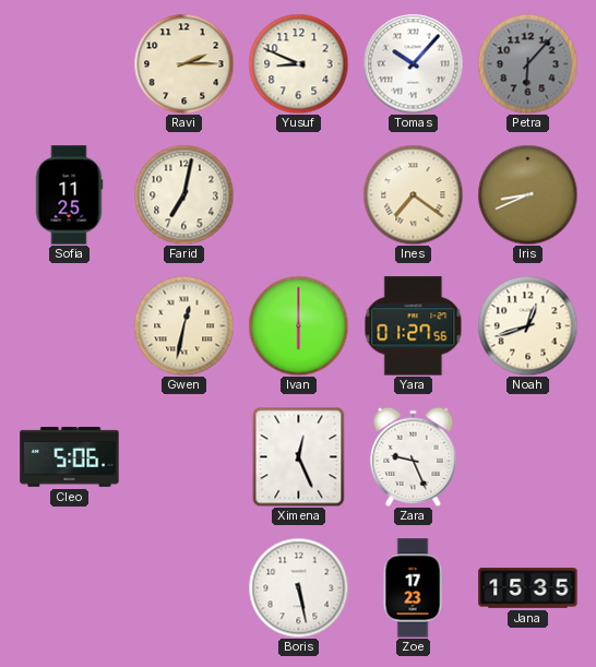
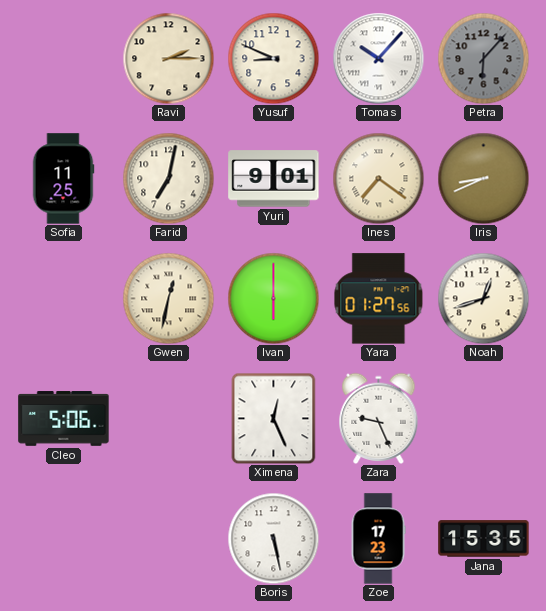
Yuri: none -> 9:01
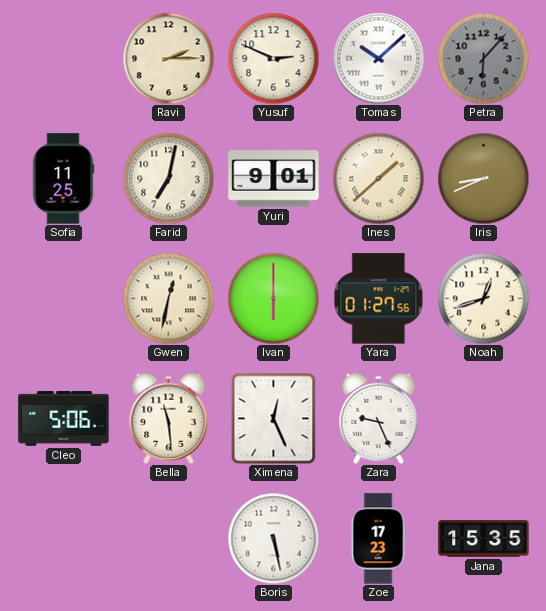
Yusuf: 8:49 -> 2:49
Tomas: 10:07 -> 10:08
Ines: 7:21 -> 1:38
Bella: none -> 11:29
